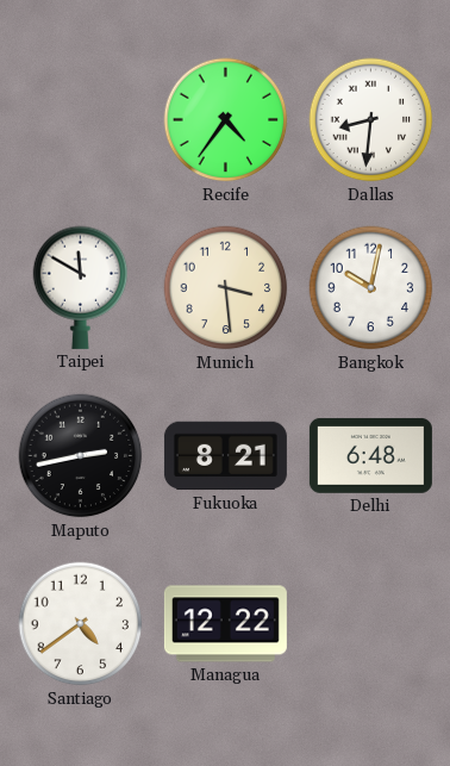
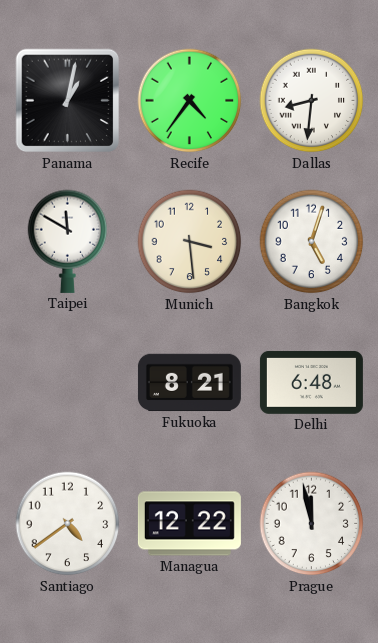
Panama: none -> 1:02
Bangkok: 10:02 -> 5:03
Maputo: 2:43 -> none
Prague: none -> 11:58
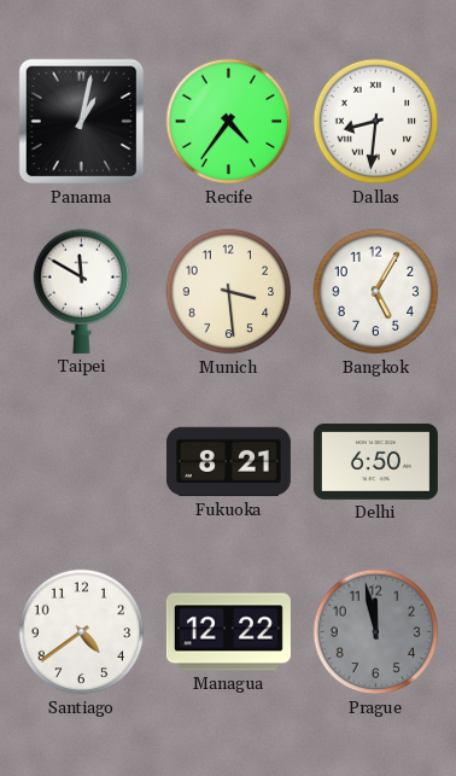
Bangkok: 5:03 -> 5:05
Delhi: 6:48 -> 6:50
Prague dial: white -> grey
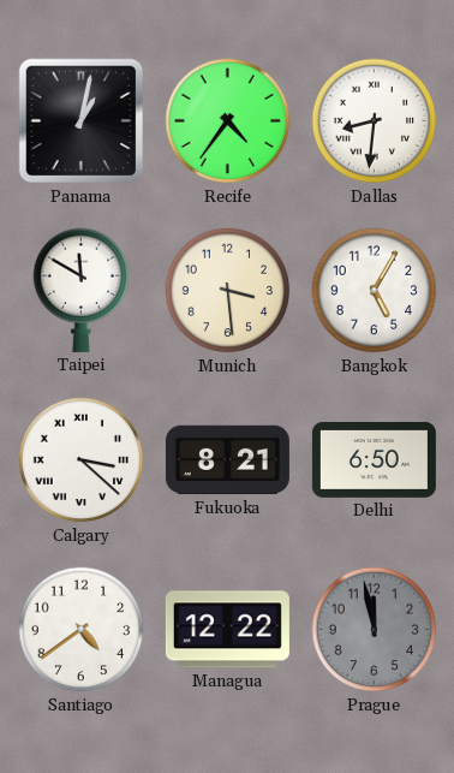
Calgary: none -> 3:22
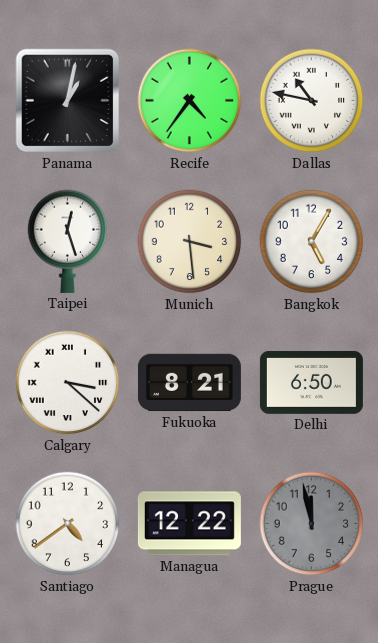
Dallas: 8:31 -> 10:47
Taipei: 11:50 -> 12:27
